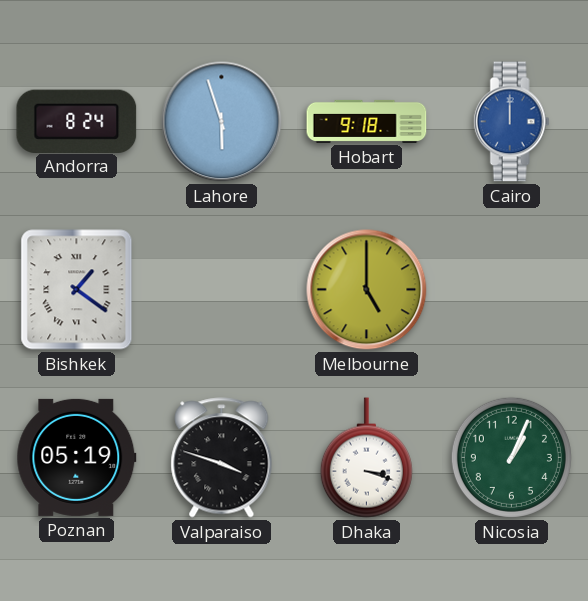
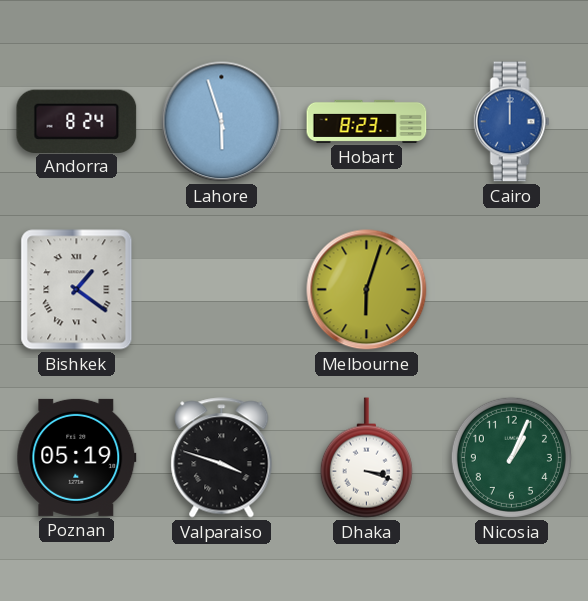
Hobart: 9:18 -> 8:23
Melbourne: 5:00 -> 6:03
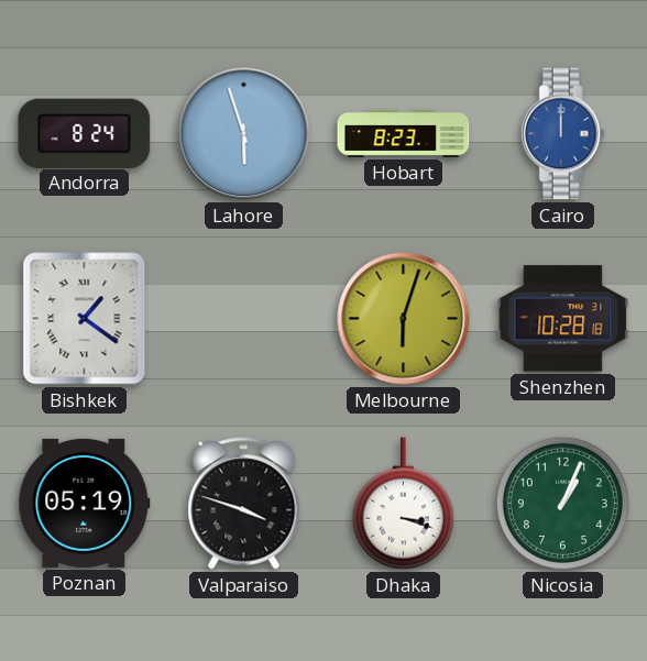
Shenzhen: none -> 10:28
